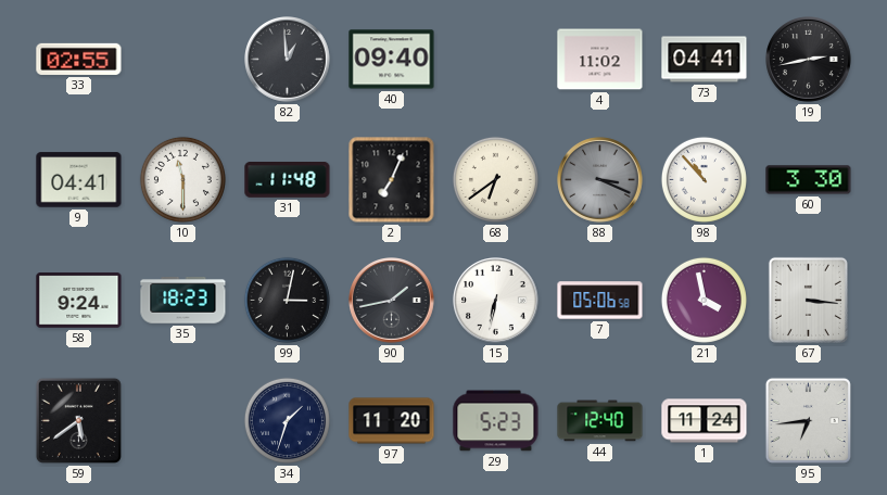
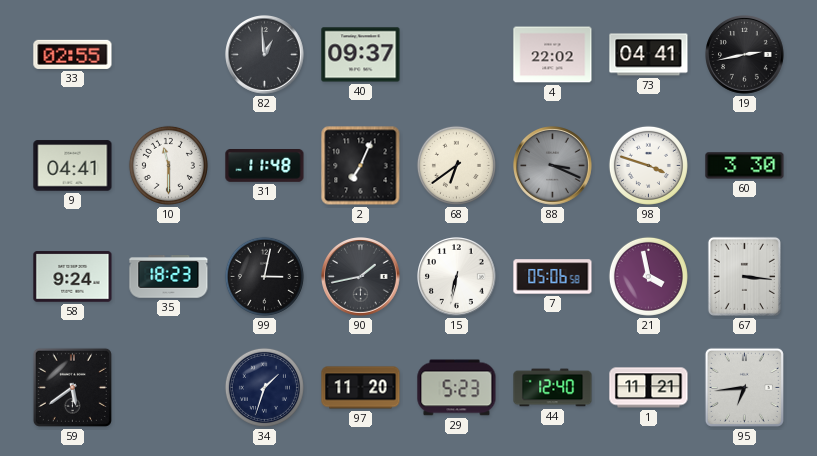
40: 09:40 -> 09:37
4: 11:02 -> 22:02
98: 10:53 -> 3:48
1: 11:24 -> 11:21
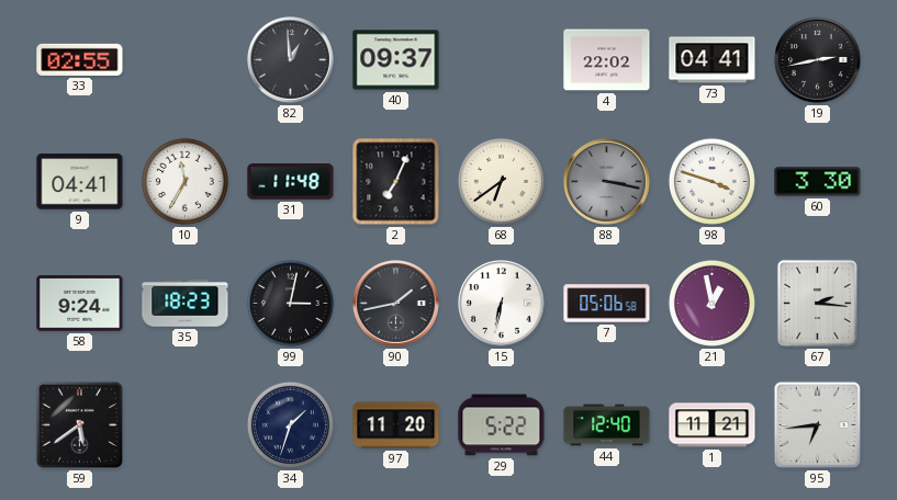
10: 11:30 -> 11:35
88: 3:19 -> 3:17
21: 3:58 -> 12:58
67: 3:16 -> 2:16
29: 5:23 -> 5:22
